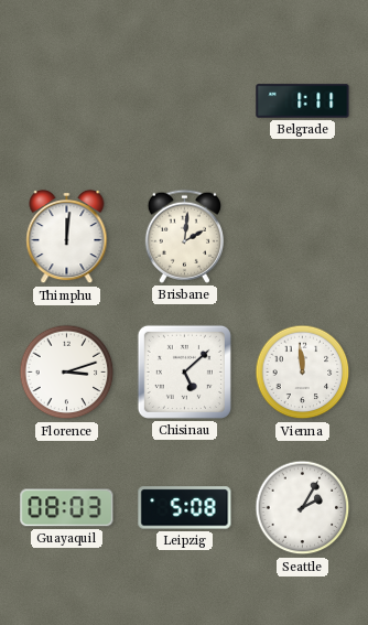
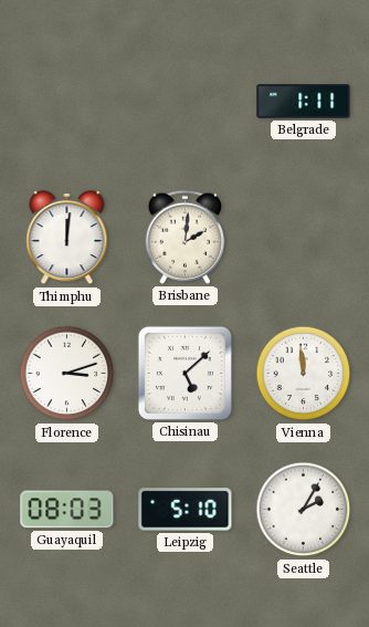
Leipzig: 5:08 -> 5:10
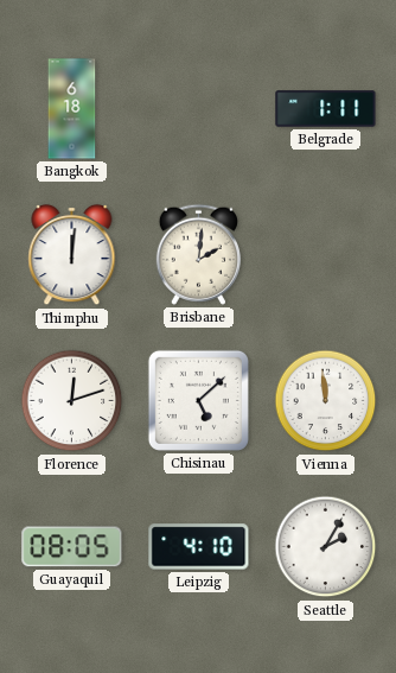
Bangkok: none -> 6:18
Florence: 3:12 -> 12:12
Guayaquil: 08:03 -> 08:05
Leipzig: 5:10 -> 4:10
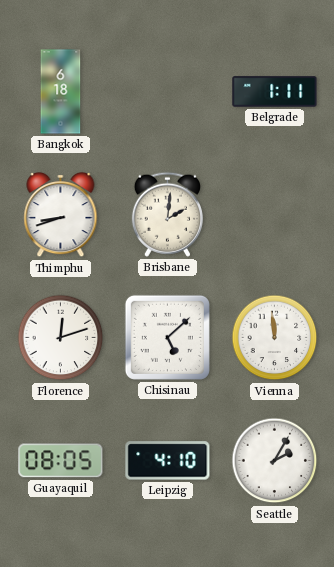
Thimphu: 12:01 -> 8:42
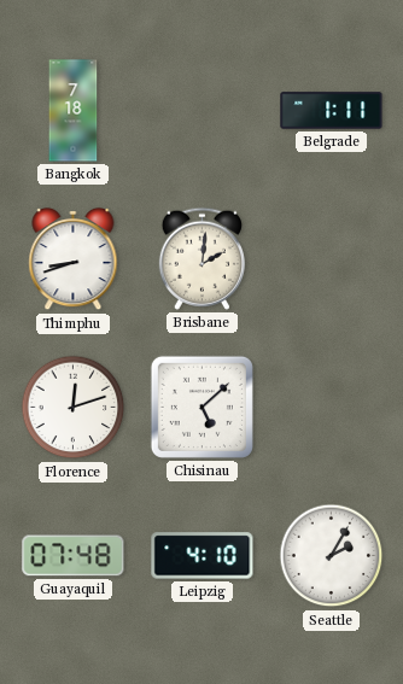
Bangkok: 6:18 -> 7:18
Vienna: 11:59 -> none
Guayaquil: 08:05 -> 07:48
